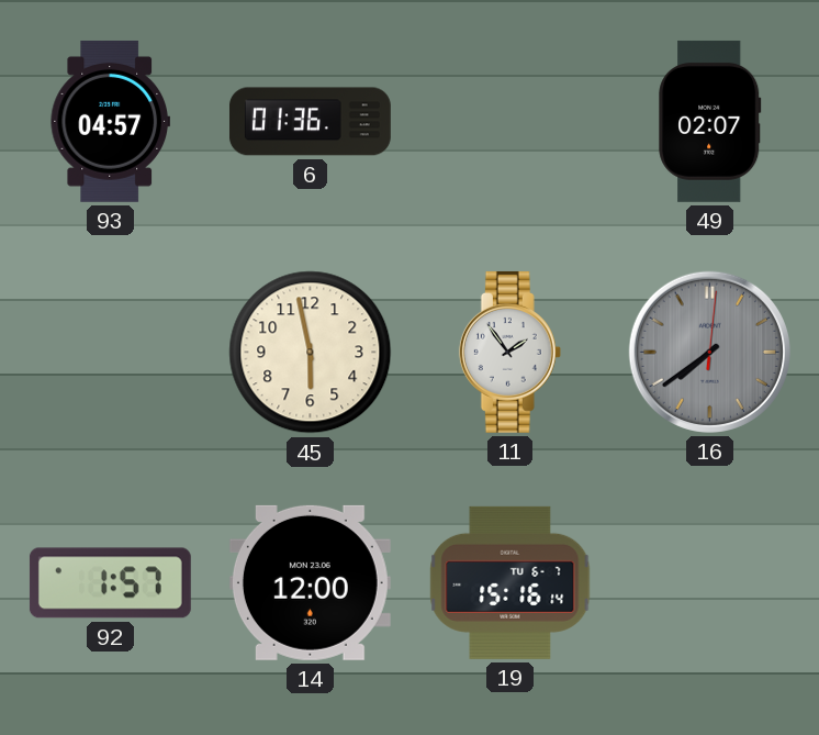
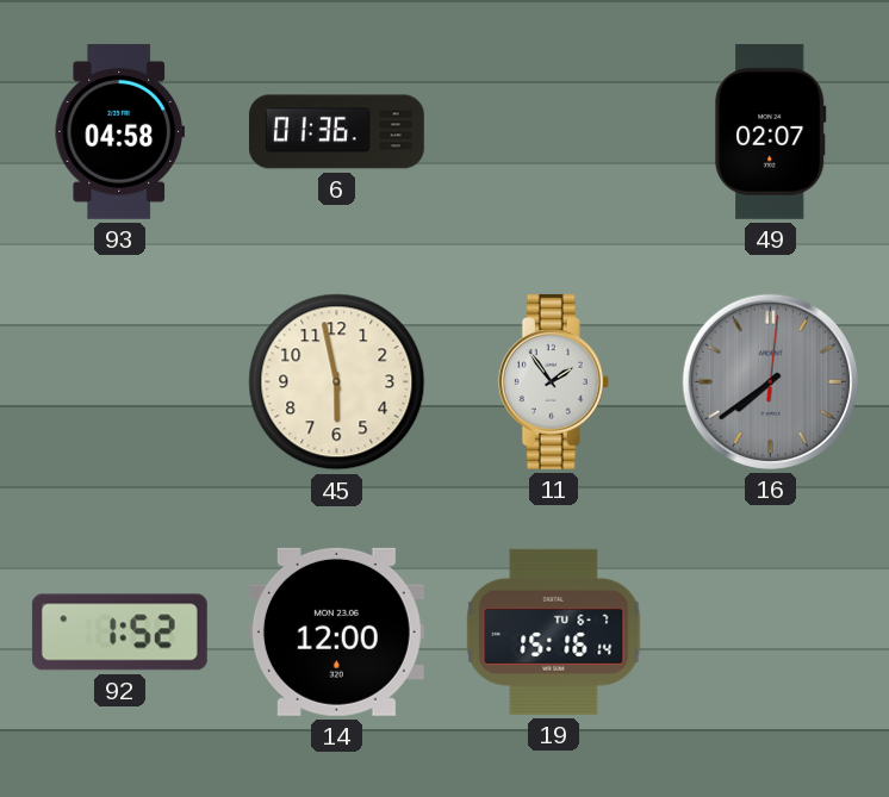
93: 04:57 -> 04:58
92: 1:57 -> 1:52
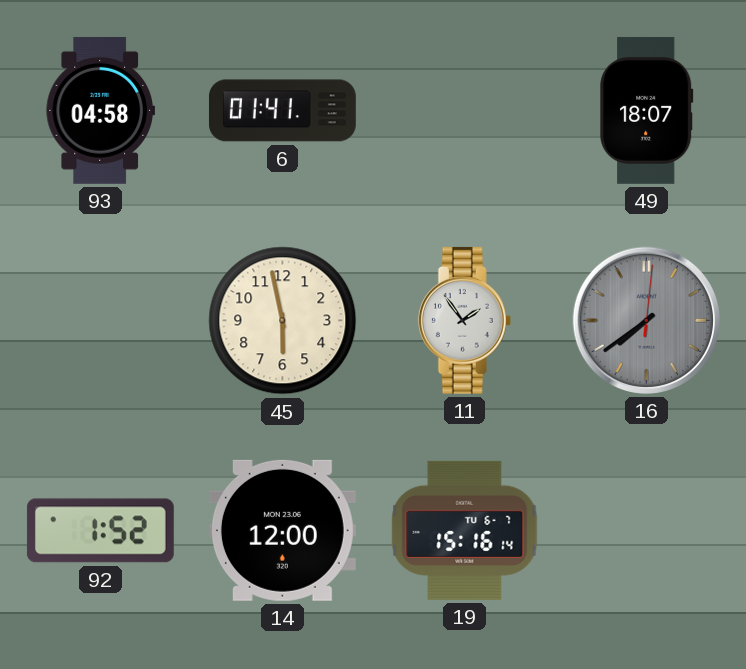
6: 01:36 -> 01:41
49: 02:07 -> 18:07
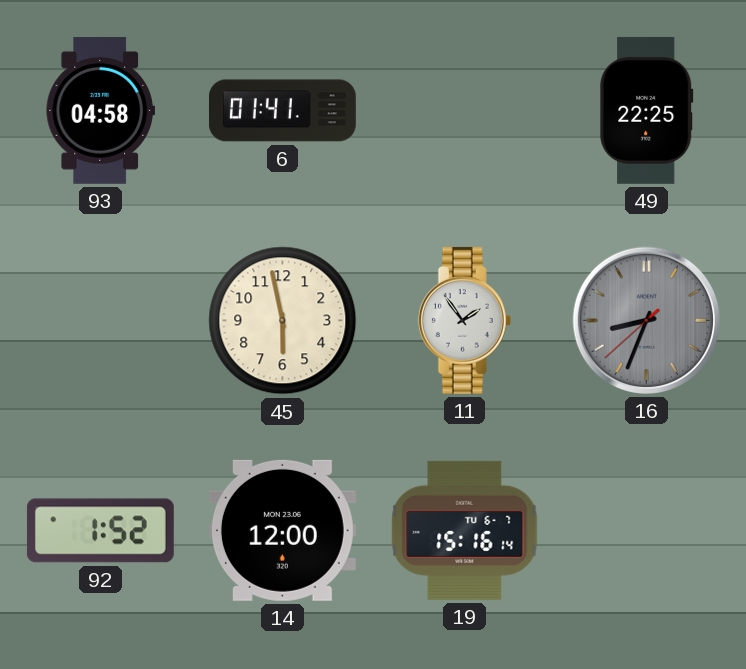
49: 18:07 -> 22:25
16: 7:39 -> 8:33
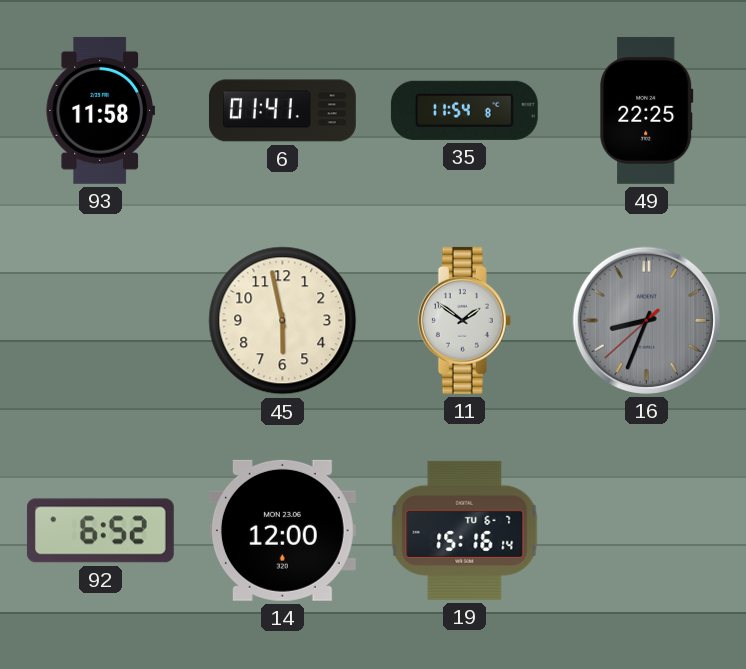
93: 04:58 -> 11:58
35: none -> 11:54
11: 1:54 -> 1:51
92: 1:52 -> 6:52
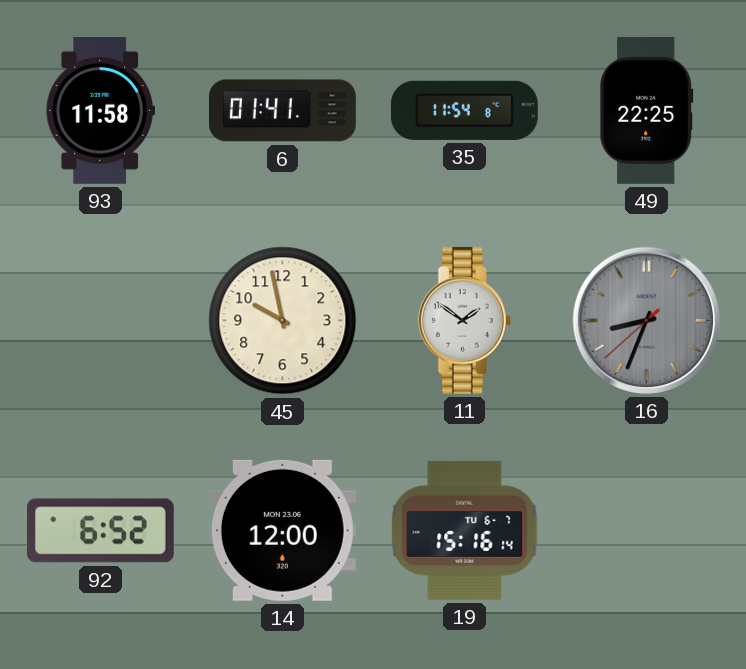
45: 5:58 -> 9:58
